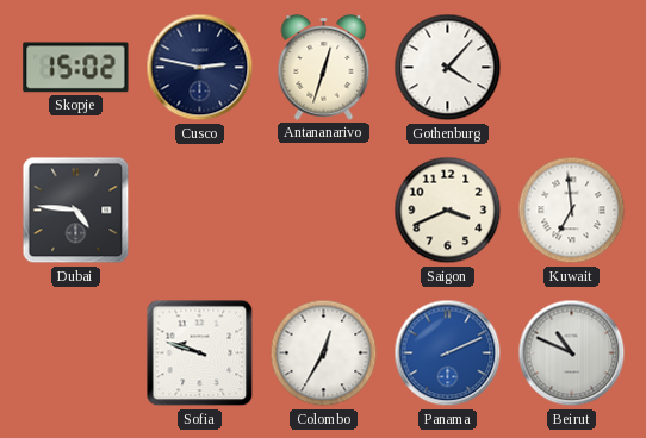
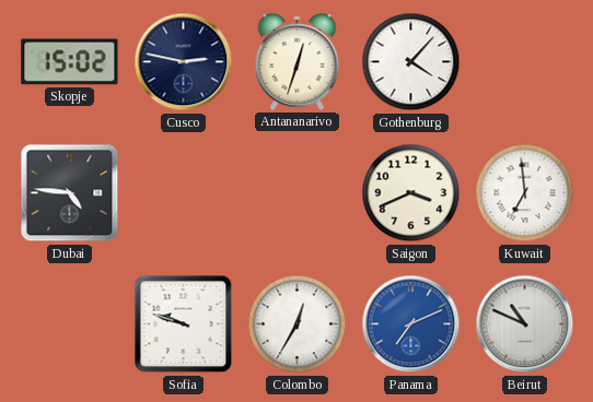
Panama: 2:11 -> 7:11
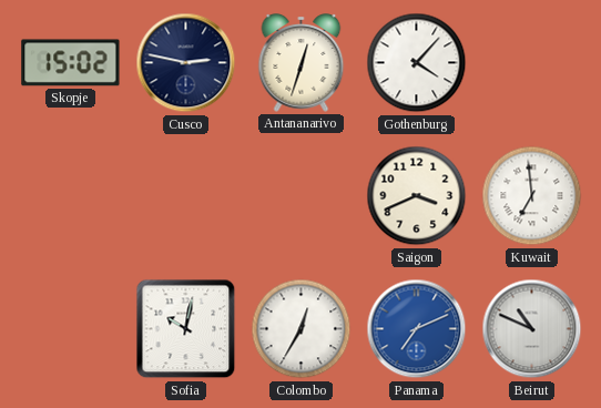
Dubai: 4:46 -> none
Sofia: 9:48 -> 10:02
